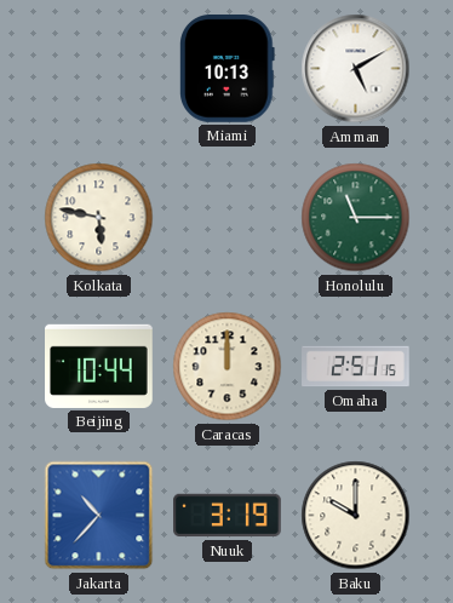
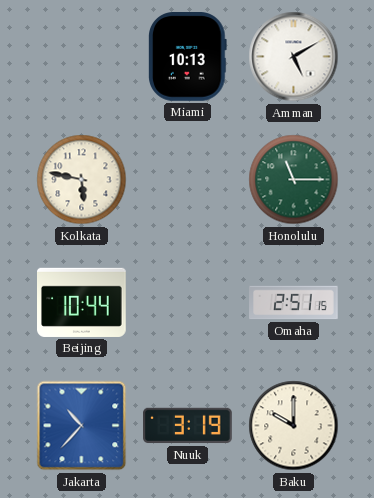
Caracas: 12:00 -> none
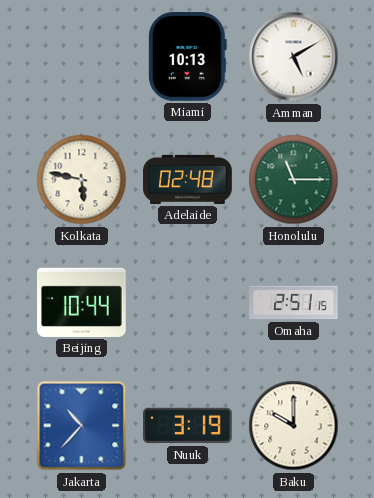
Adelaide: none -> 02:48
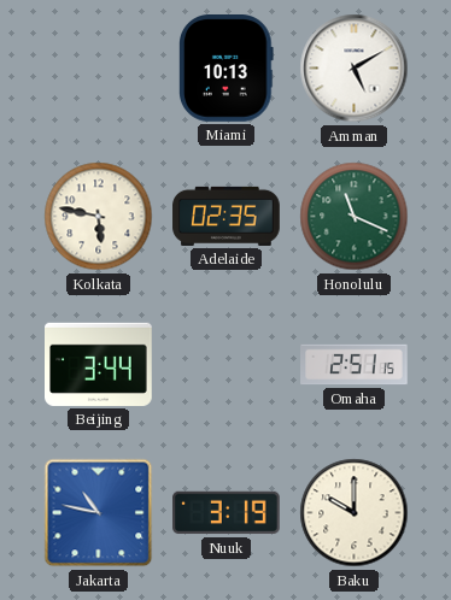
Adelaide: 02:48 -> 02:35
Honolulu: 11:15 -> 11:19
Beijing: 10:44 -> 3:44
Jakarta: 10:37 -> 10:47
